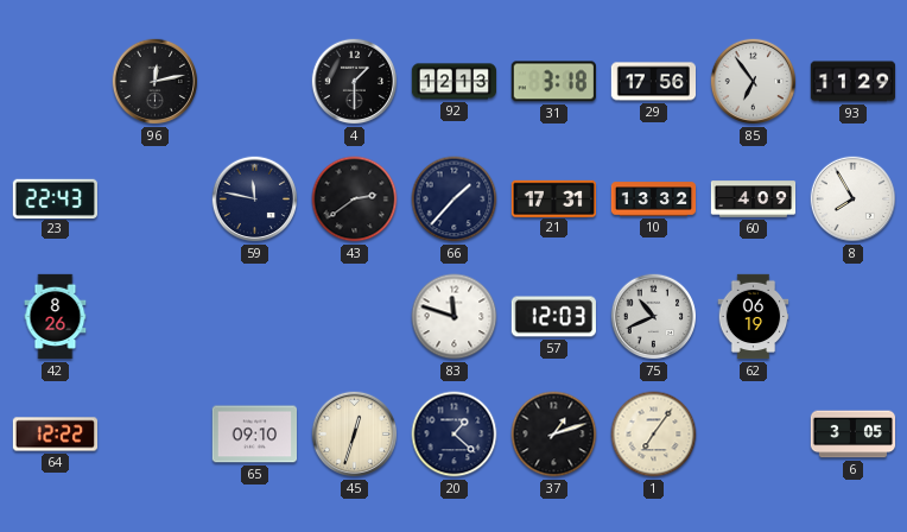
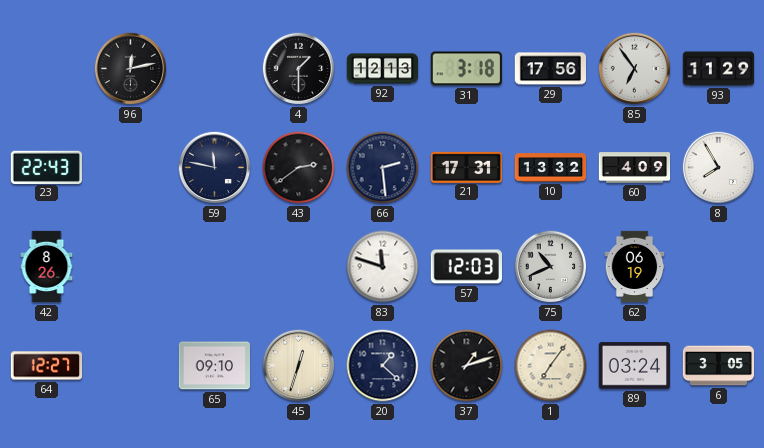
66: 1:37 -> 2:29
64: 12:22 -> 12:27
89: none -> 03:24
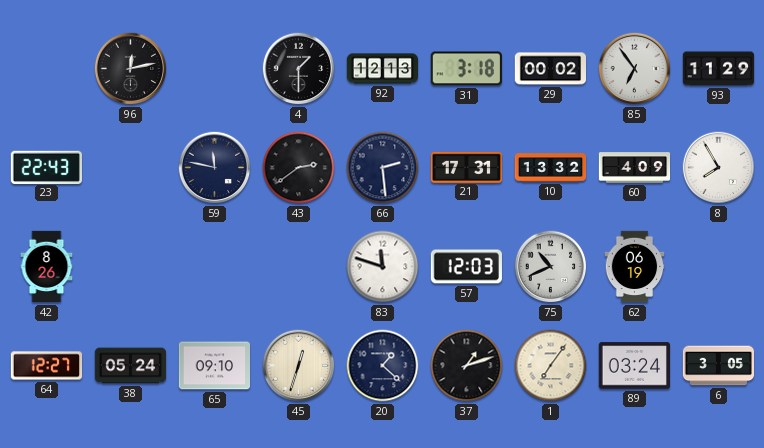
29: 17:56 -> 00:02
38: none -> 05:24
